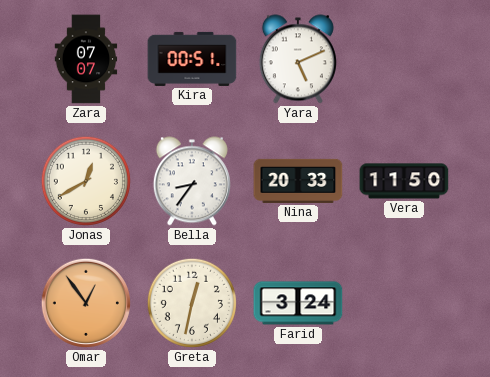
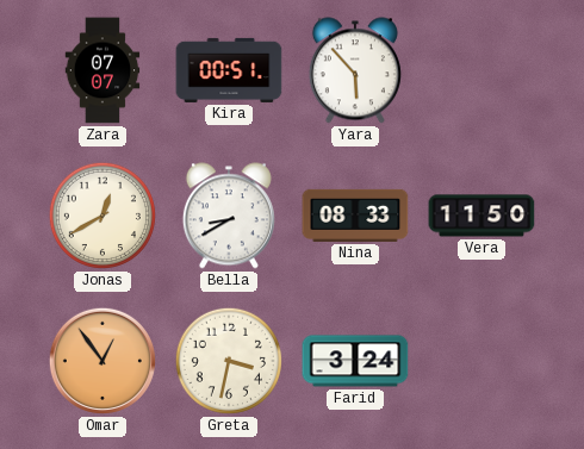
Yara: 5:11 -> 5:53
Bella: 8:36 -> 8:40
Nina: 20:33 -> 08:33
Greta: 12:32 -> 3:32
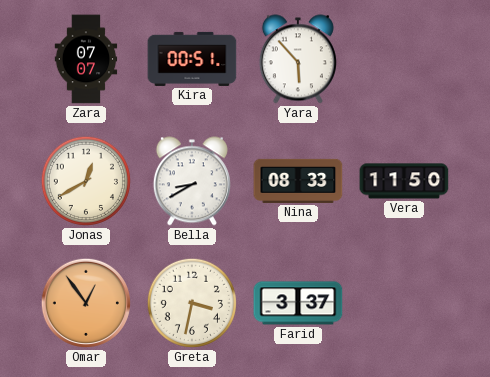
Farid: 3:24 -> 3:37
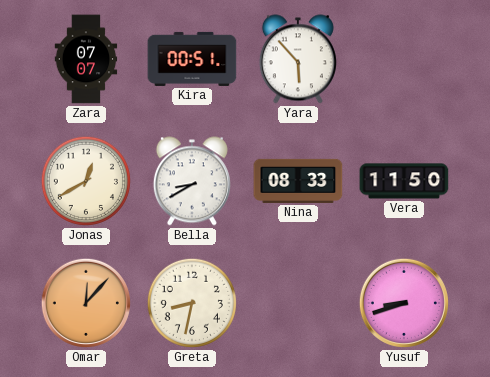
Omar: 12:54 -> 12:07
Greta: 3:32 -> 8:32
Farid: 3:37 -> none
Yusuf: none -> 8:42
